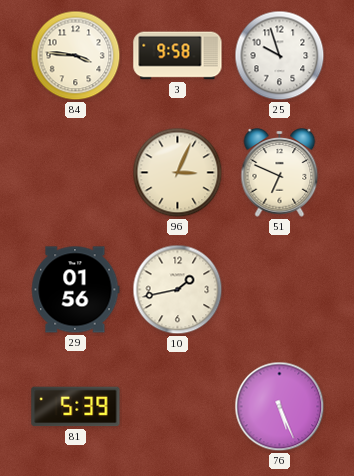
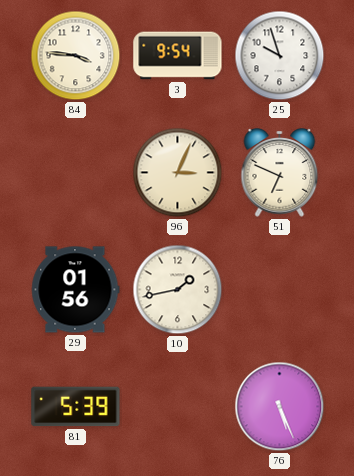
3: 9:58 -> 9:54
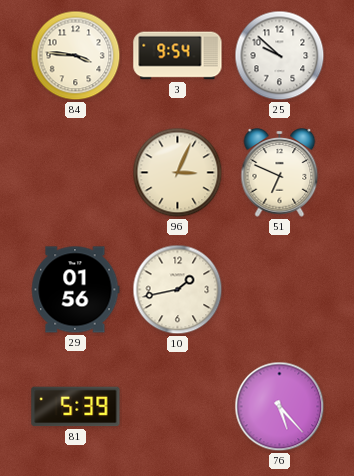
25: 9:57 -> 9:52
76: 5:26 -> 5:23
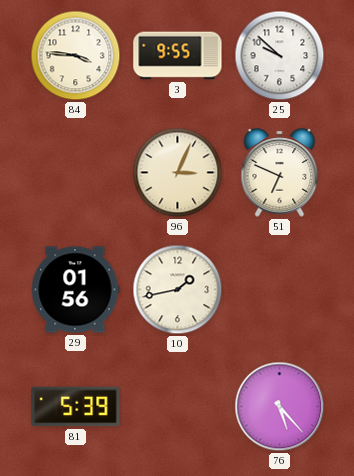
3: 9:54 -> 9:55
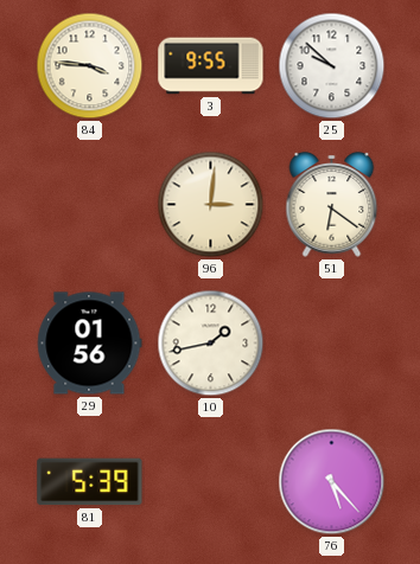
96: 3:04 -> 3:01
51: 6:49 -> 6:21
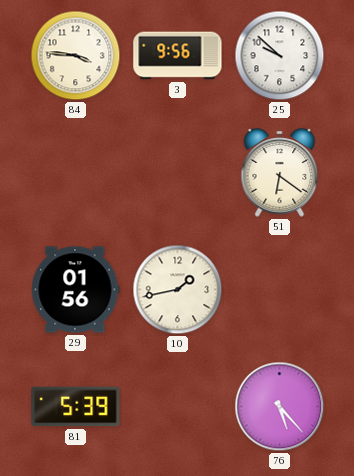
3: 9:55 -> 9:56
96: 3:01 -> none
